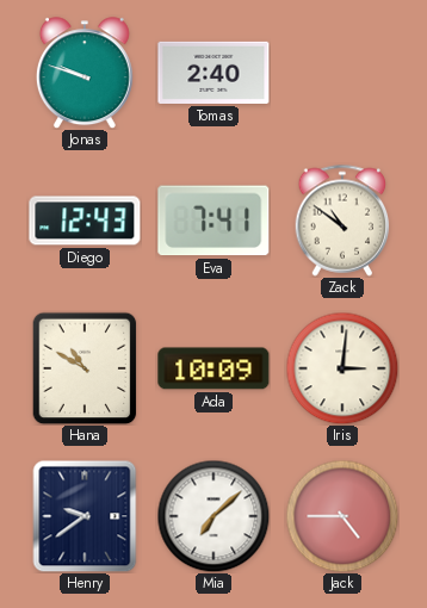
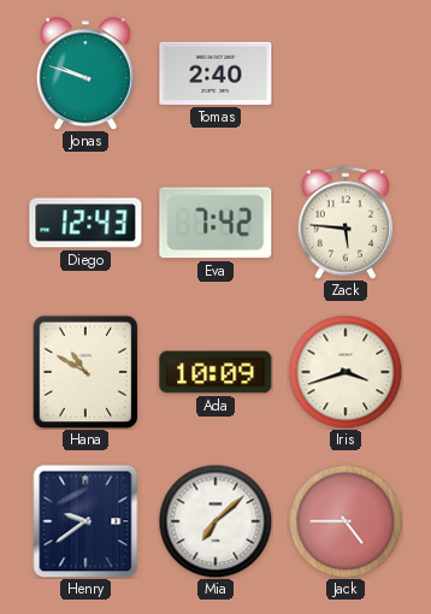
Eva: 7:41 -> 7:42
Zack: 10:51 -> 5:46
Iris: 3:01 -> 3:42
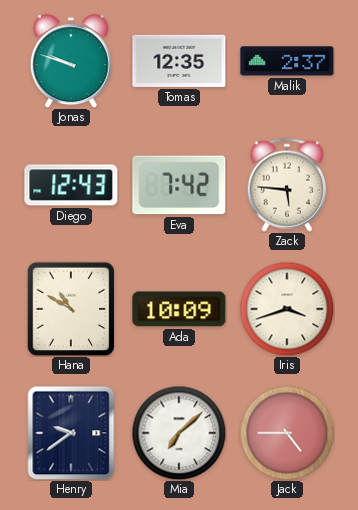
Tomas: 2:40 -> 12:35
Malik: none -> 2:37
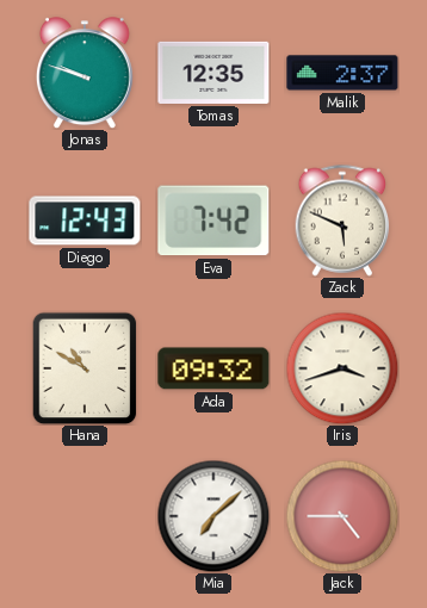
Zack: 5:46 -> 5:49
Ada: 10:09 -> 09:32
Henry: 9:39 -> none
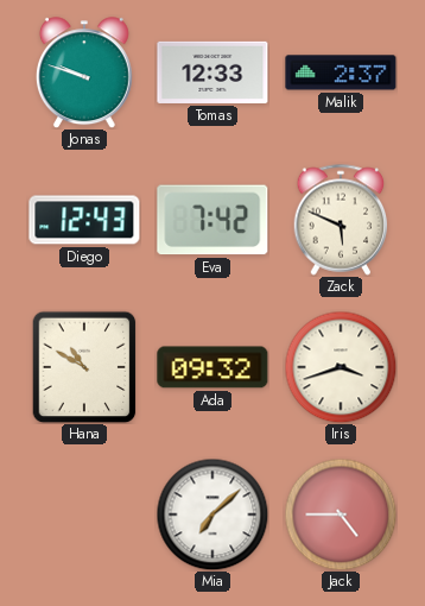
Tomas: 12:35 -> 12:33
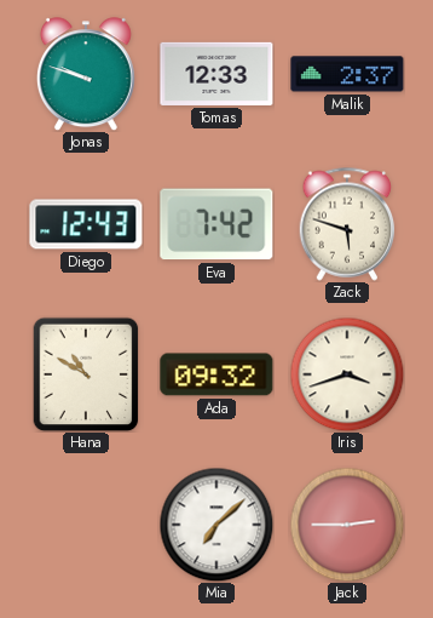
Zack: 5:49 -> 5:48
Jack: 4:45 -> 2:45
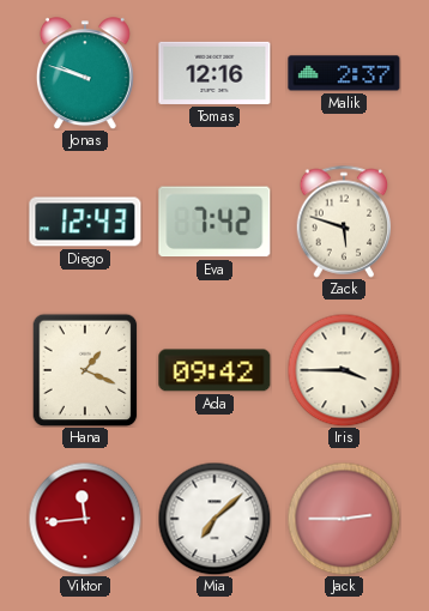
Tomas: 12:33 -> 12:16
Hana: 10:50 -> 1:19
Ada: 09:32 -> 09:42
Iris: 3:42 -> 3:45
Viktor: none -> 11:44
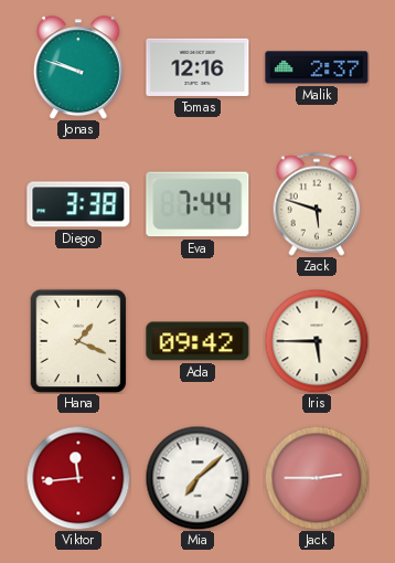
Diego: 12:43 -> 3:38
Eva: 7:42 -> 7:44
Iris: 3:45 -> 5:45
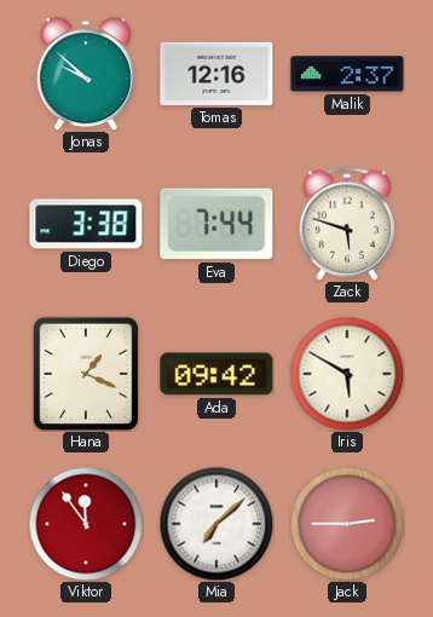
Jonas: 9:48 -> 9:52
Iris: 5:45 -> 5:50
Viktor: 11:44 -> 11:54
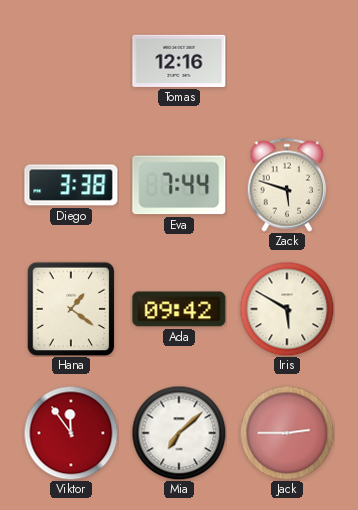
Jonas: 9:52 -> none
Malik: 2:37 -> none
Hana: 1:19 -> 1:21
